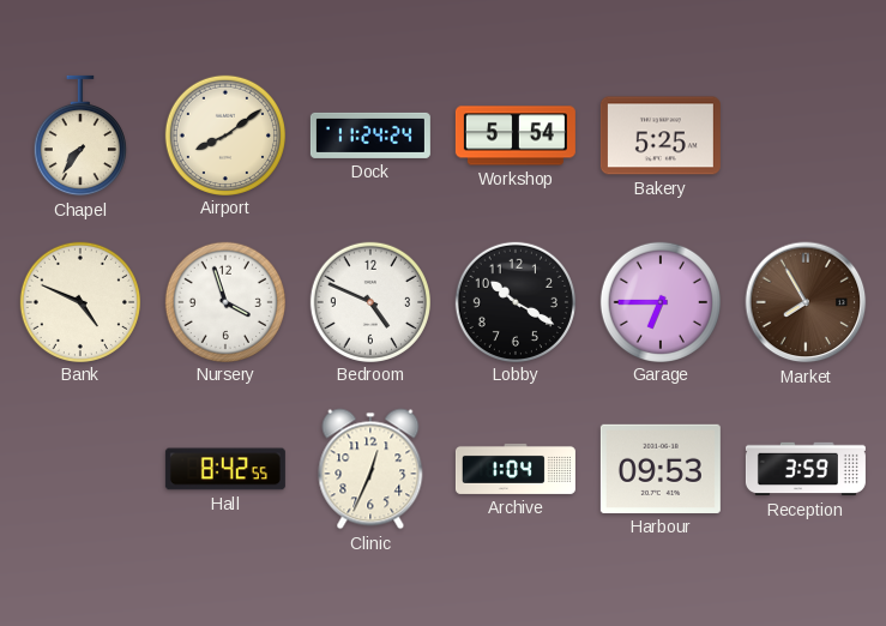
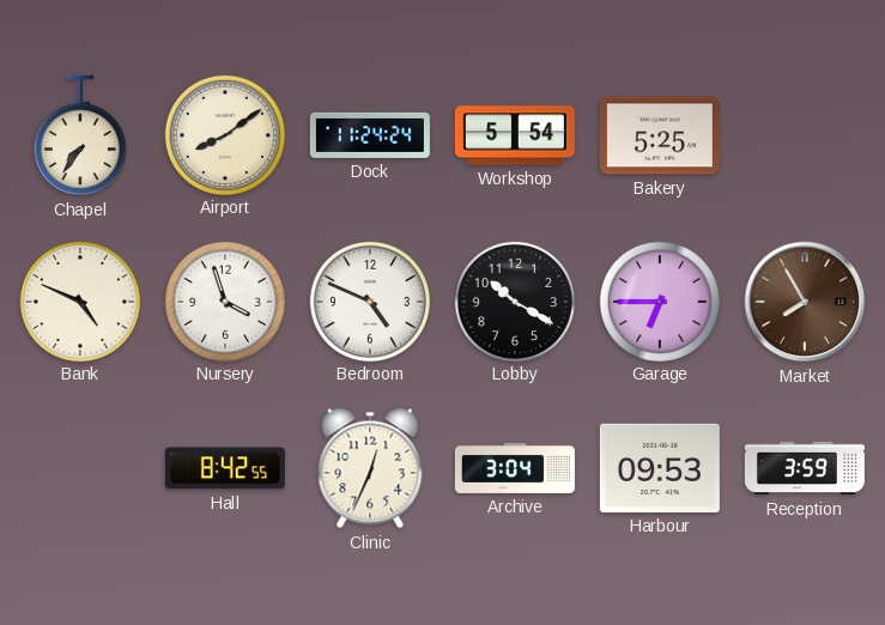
Archive: 1:04 -> 3:04
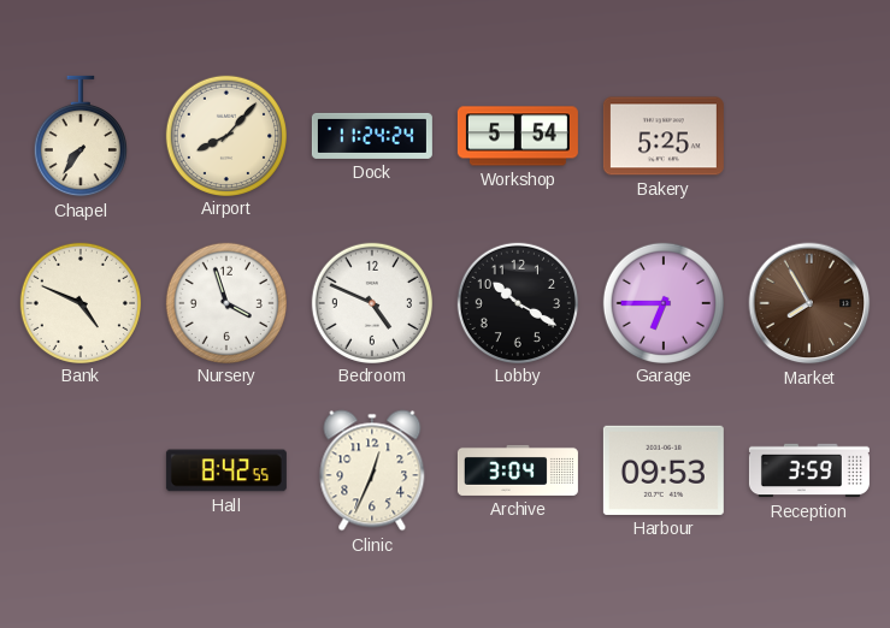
Airport: 8:09 -> 8:07
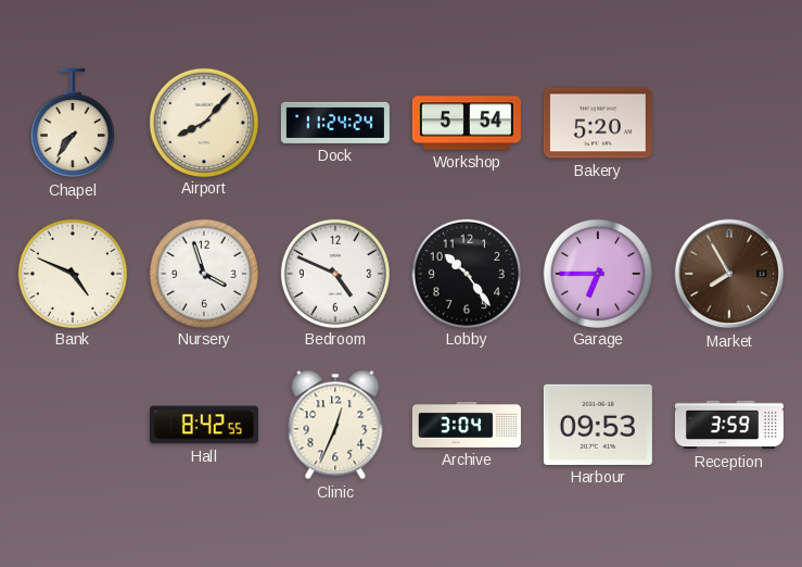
Bakery: 5:25 -> 5:20
Lobby: 10:20 -> 10:24
